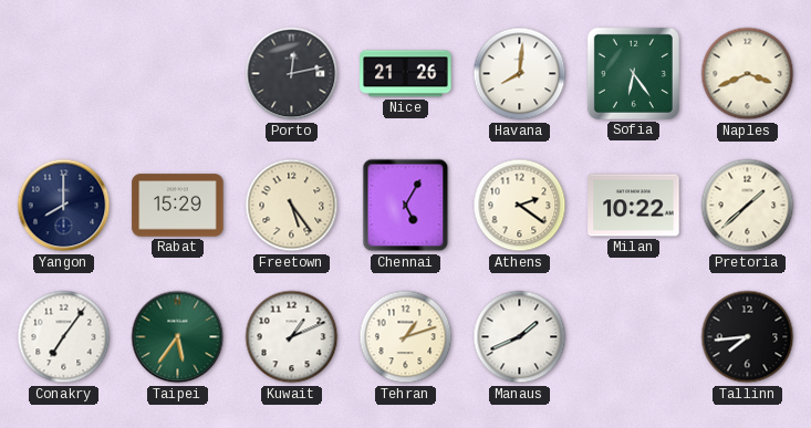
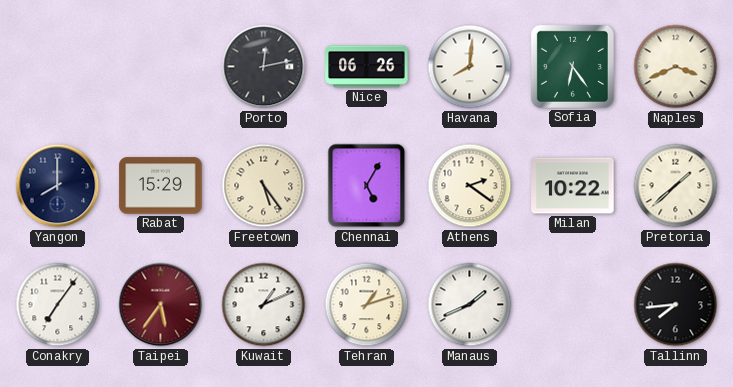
Nice: 21:26 -> 06:26
Taipei dial: green -> burgundy
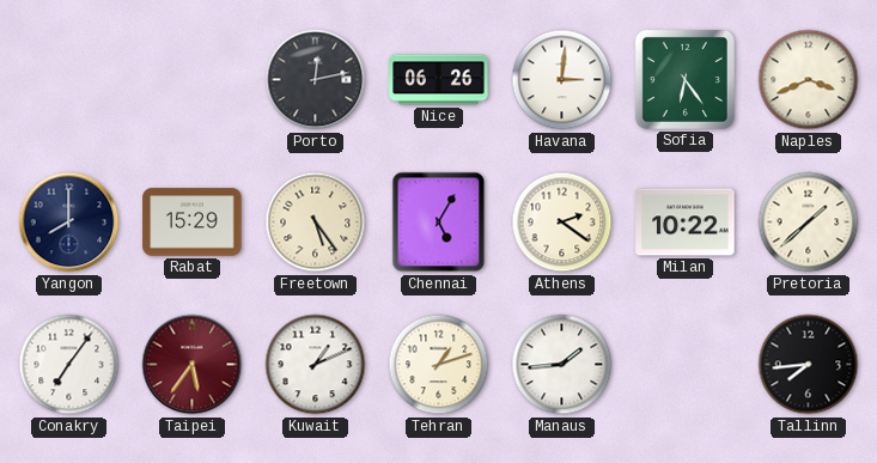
Havana: 8:01 -> 3:01
Manaus: 1:41 -> 1:44
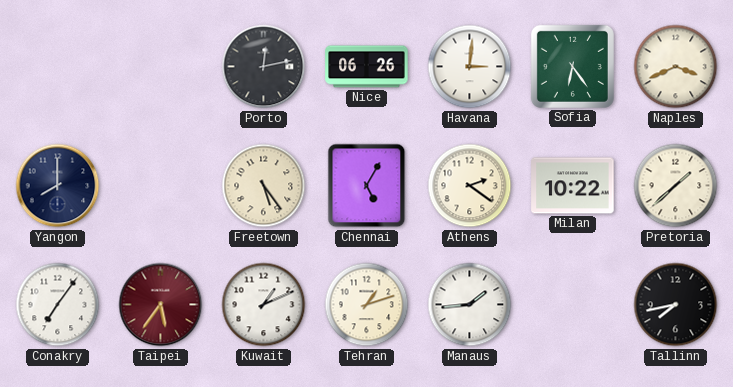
Rabat: 15:29 -> none
Tallinn: 7:44 -> 7:43
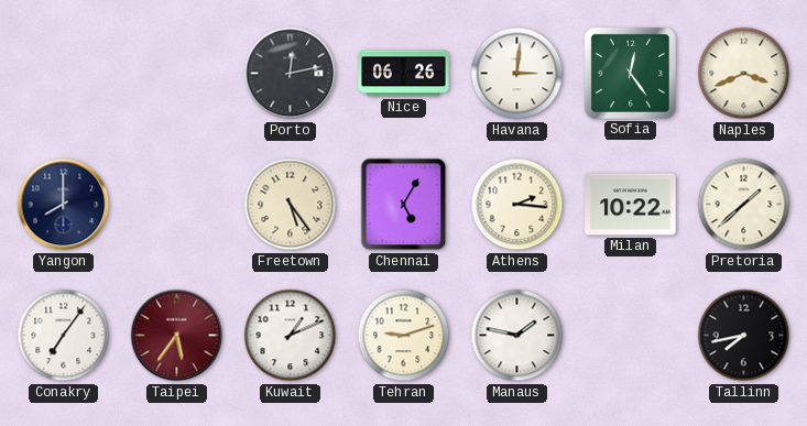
Sofia: 6:24 -> 12:24
Athens: 2:21 -> 2:16
Tehran: 1:12 -> 9:12
Manaus: 1:44 -> 1:47
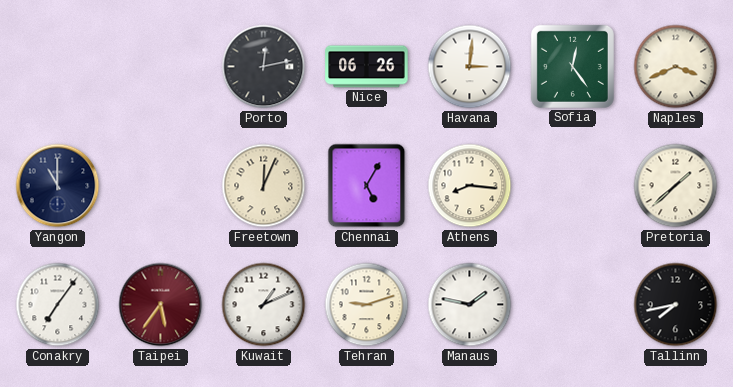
Yangon: 8:00 -> 11:00
Freetown: 5:24 -> 12:04
Athens: 2:16 -> 8:16
Milan: 10:22 -> none
